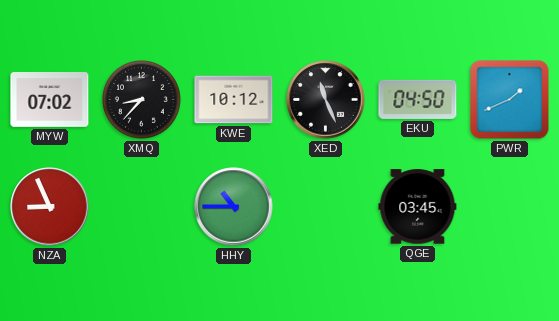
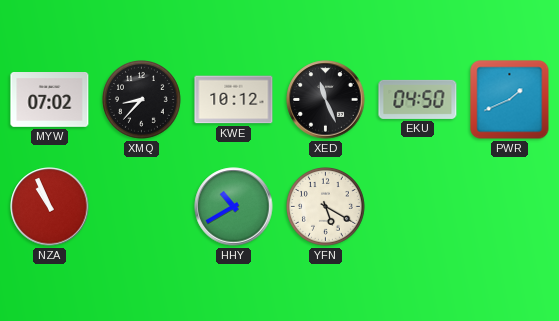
NZA: 8:56 -> 10:56
HHY: 10:45 -> 10:40
YFN: none -> 5:20
QGE: 03:45 -> none
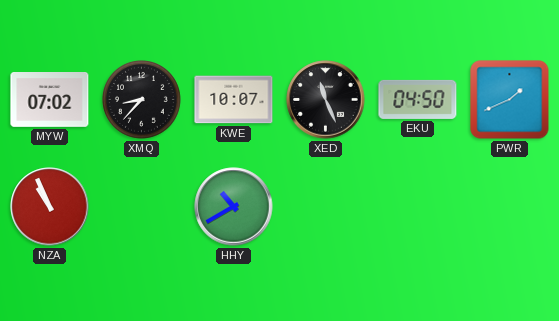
KWE: 10:12 -> 10:07
YFN: 5:20 -> none
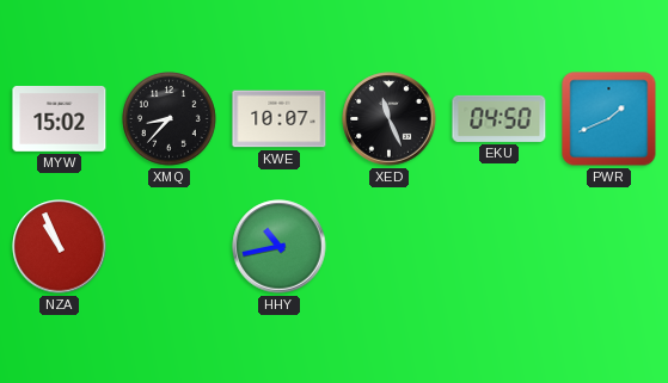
MYW: 07:02 -> 15:02
HHY: 10:40 -> 10:43
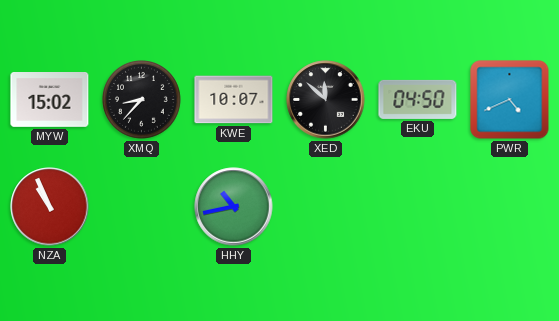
XED: 11:26 -> 11:52
PWR: 1:41 -> 4:41
